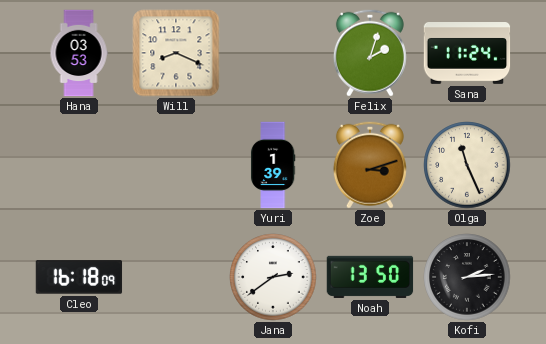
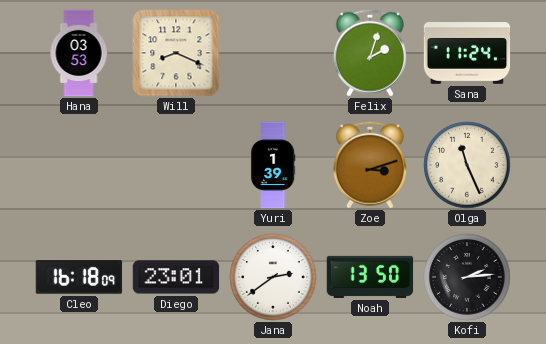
Diego: none -> 23:01
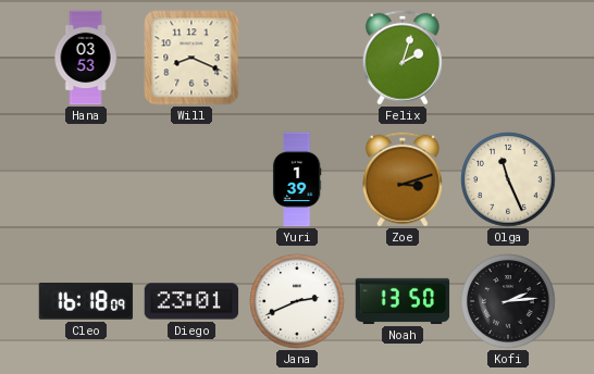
Sana: 11:24 -> none
Jana: 2:39 -> 2:41
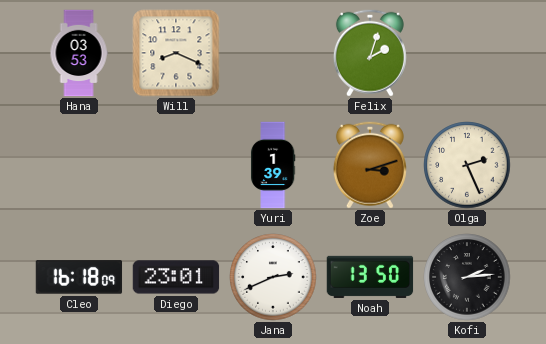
Olga: 11:26 -> 2:26
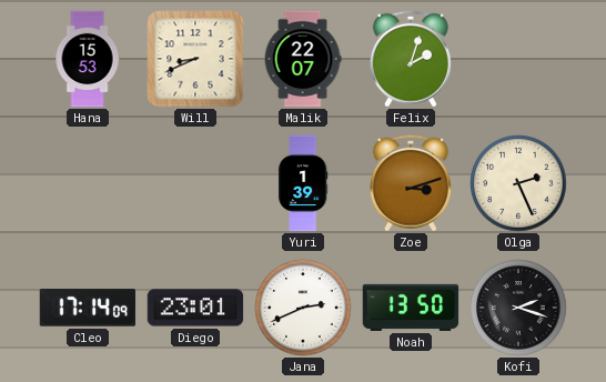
Hana: 03:53 -> 15:53
Will: 8:19 -> 8:41
Malik: none -> 22:07
Cleo: 16:18 -> 17:14
Kofi: 2:14 -> 2:18
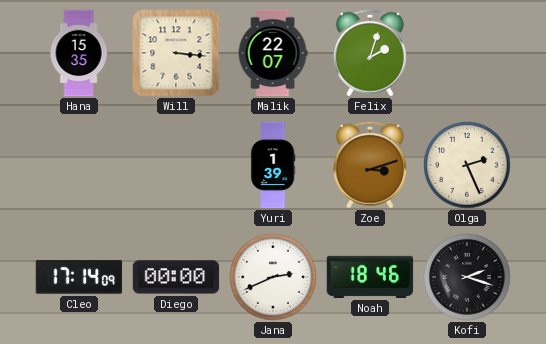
Hana: 15:53 -> 15:35
Will: 8:41 -> 3:16
Diego: 23:01 -> 00:00
Noah: 13:50 -> 18:46
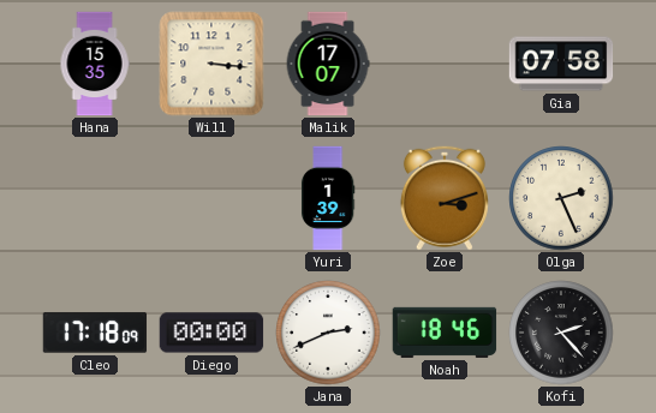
Malik: 22:07 -> 17:07
Felix: 2:03 -> none
Gia: none -> 07:58
Cleo: 17:14 -> 17:18
Kofi: 2:18 -> 2:23
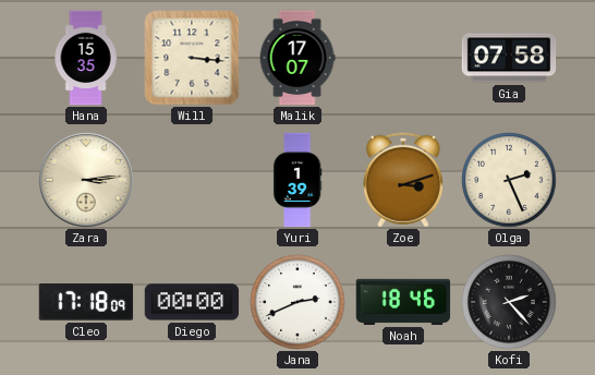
Zara: none -> 3:14
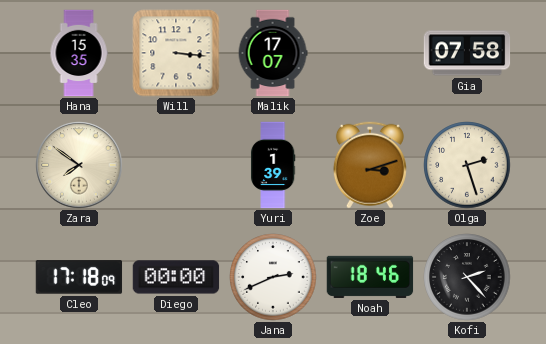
Zara: 3:14 -> 7:51
Olga: 2:26 -> 2:27
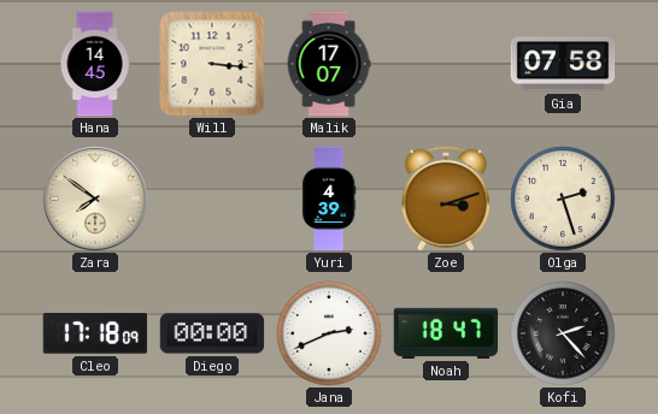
Hana: 15:35 -> 14:45
Yuri: 1:39 -> 4:39
Noah: 18:46 -> 18:47
